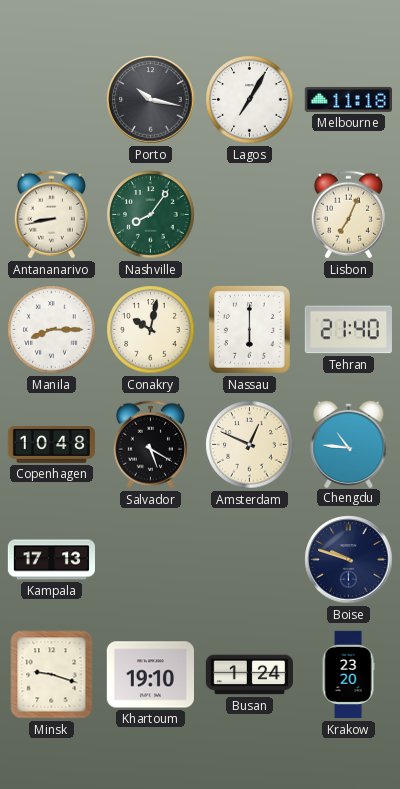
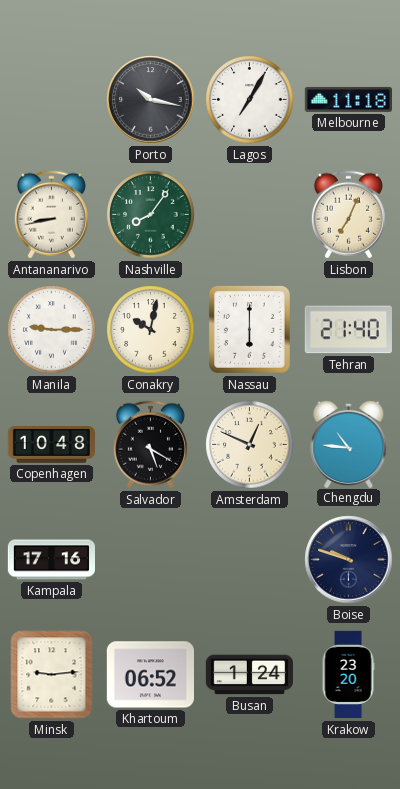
Manila: 8:15 -> 9:15
Kampala: 17:13 -> 17:16
Minsk: 9:18 -> 9:14
Khartoum: 19:10 -> 06:52
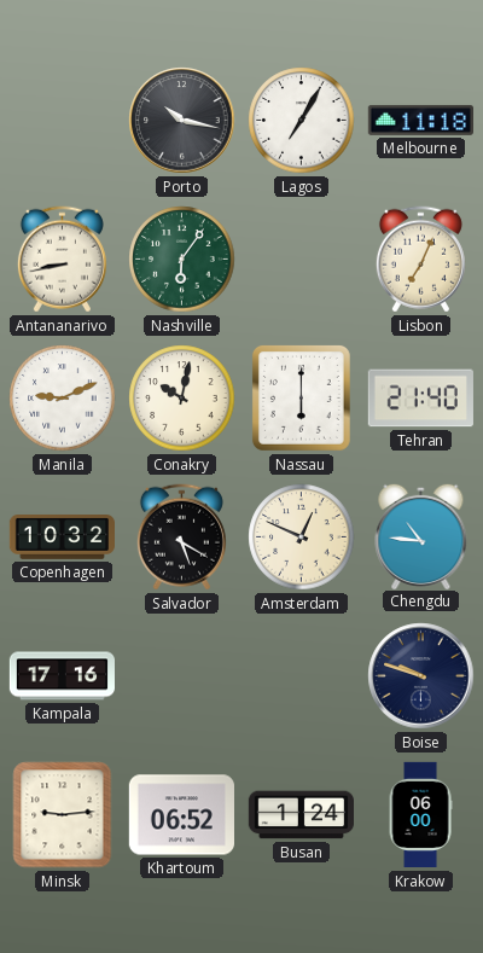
Nashville: 8:06 -> 6:06
Manila: 9:15 -> 9:11
Copenhagen: 10:48 -> 10:32
Krakow: 23:20 -> 06:00
